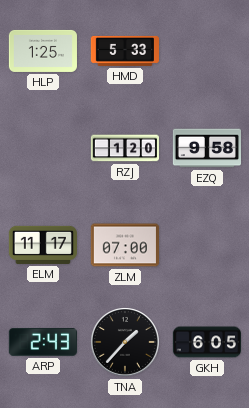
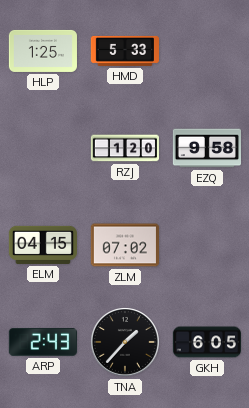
ELM: 11:17 -> 04:15
ZLM: 07:00 -> 07:02
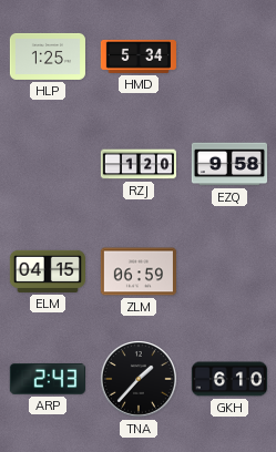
HMD: 5:33 -> 5:34
ZLM: 07:02 -> 06:59
GKH: 6:05 -> 6:10
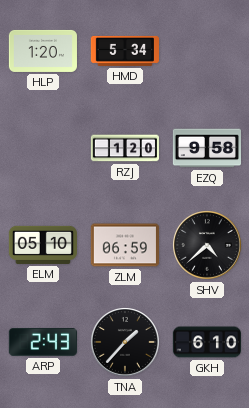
HLP: 1:25 -> 1:20
ELM: 04:15 -> 05:10
SHV: none -> 4:38
